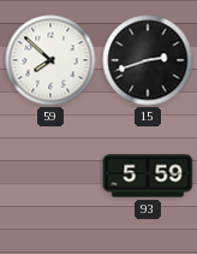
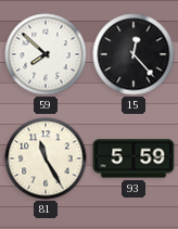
15: 2:42 -> 12:23
81: none -> 11:25
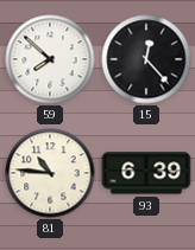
81: 11:25 -> 10:46
93: 5:59 -> 6:39
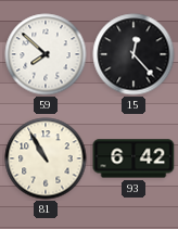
81: 10:46 -> 10:55
93: 6:39 -> 6:42
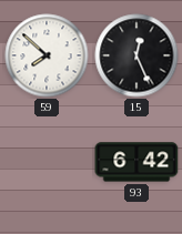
15: 12:23 -> 12:26
81: 10:55 -> none
